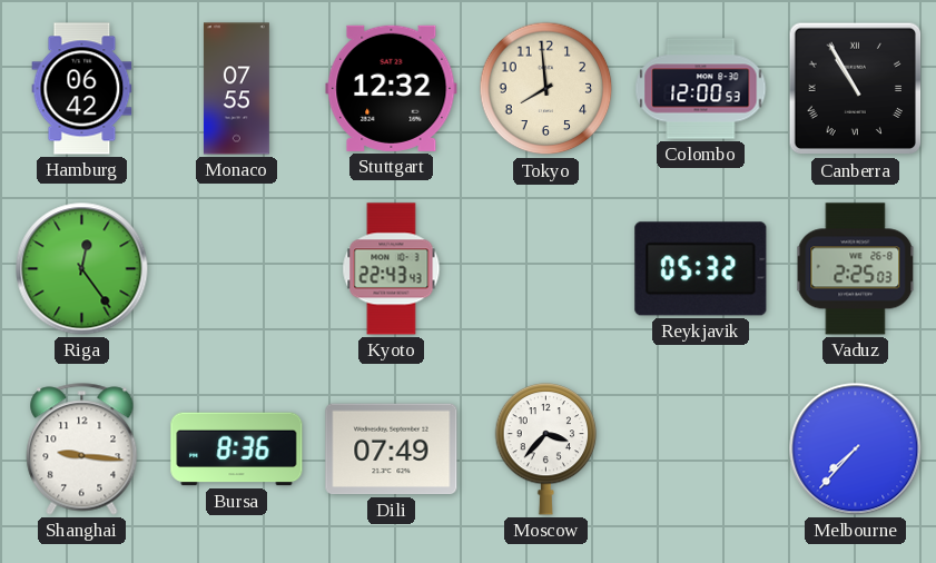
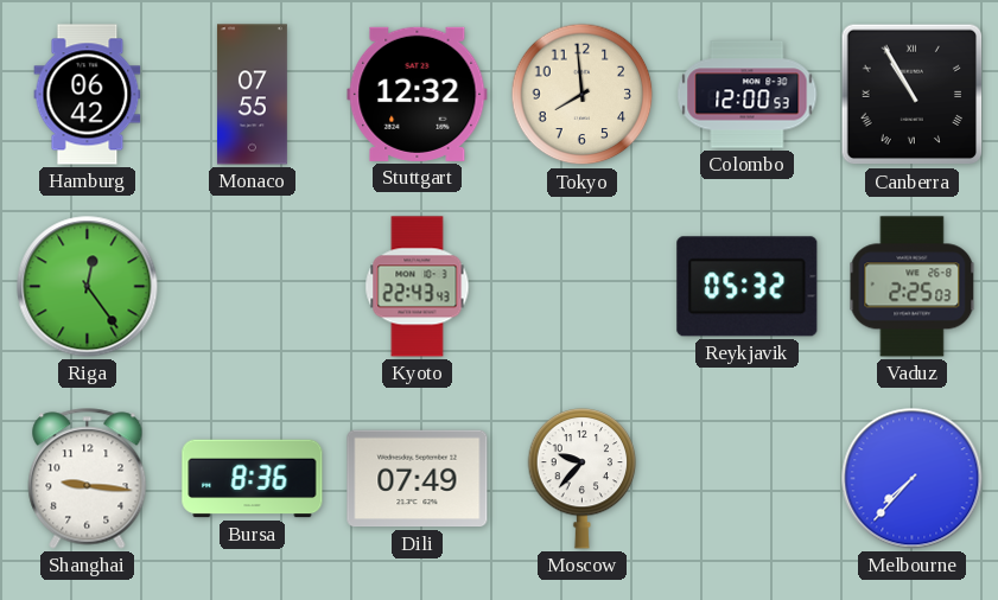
Moscow: 3:37 -> 9:37
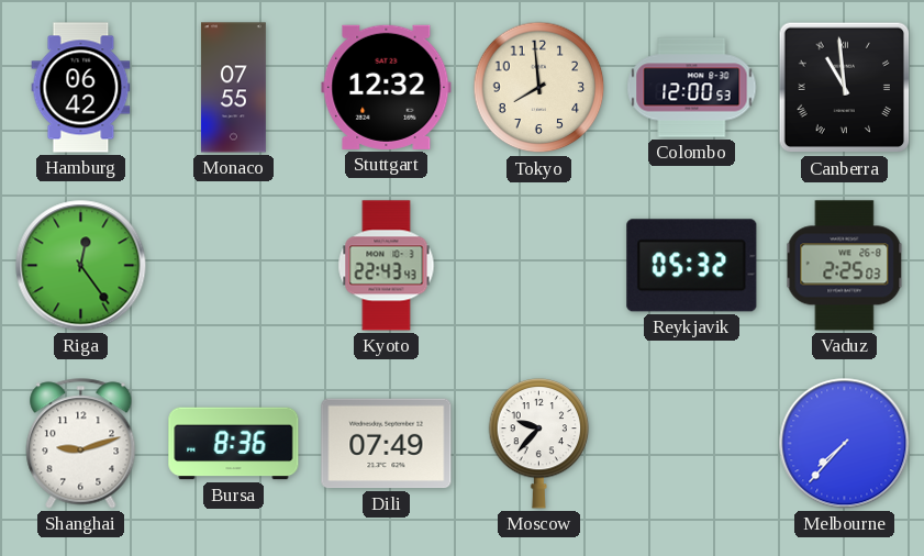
Canberra: 10:55 -> 10:59
Shanghai: 9:16 -> 9:12
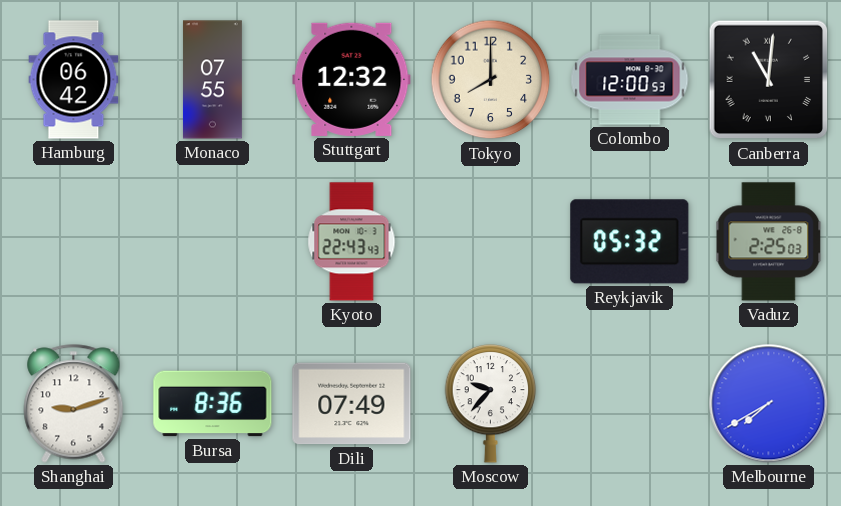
Tokyo: 7:59 -> 8:00
Canberra: 10:59 -> 11:01
Riga: 12:24 -> none
Melbourne: 7:37 -> 7:40
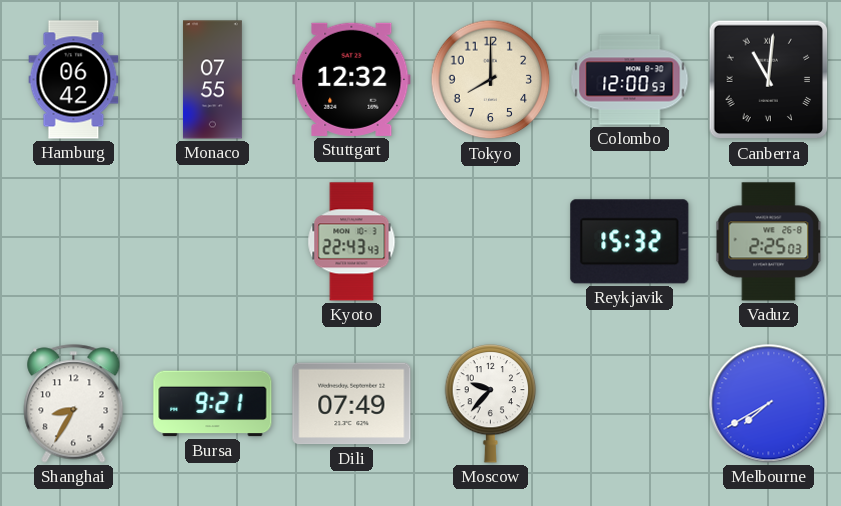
Reykjavik: 05:32 -> 15:32
Shanghai: 9:12 -> 8:35
Bursa: 8:36 -> 9:21
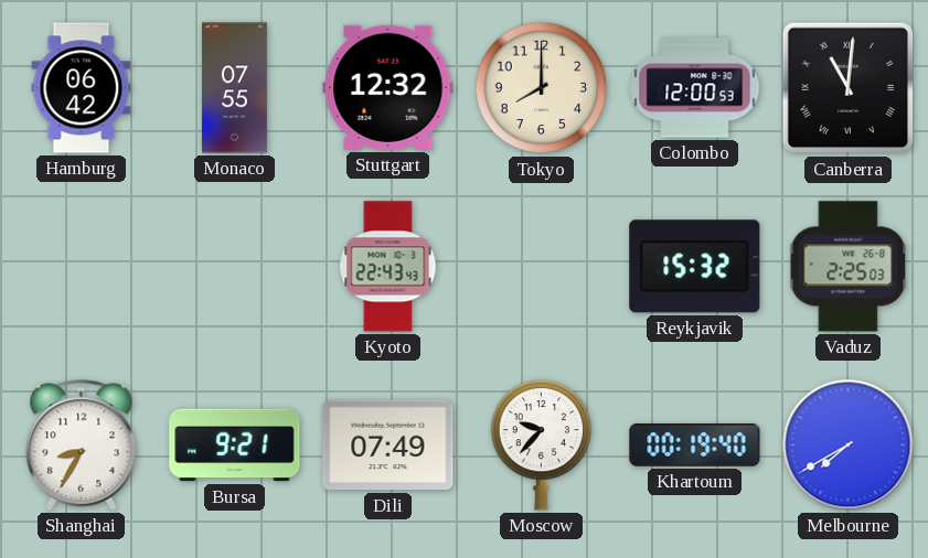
Khartoum: none -> 00:19
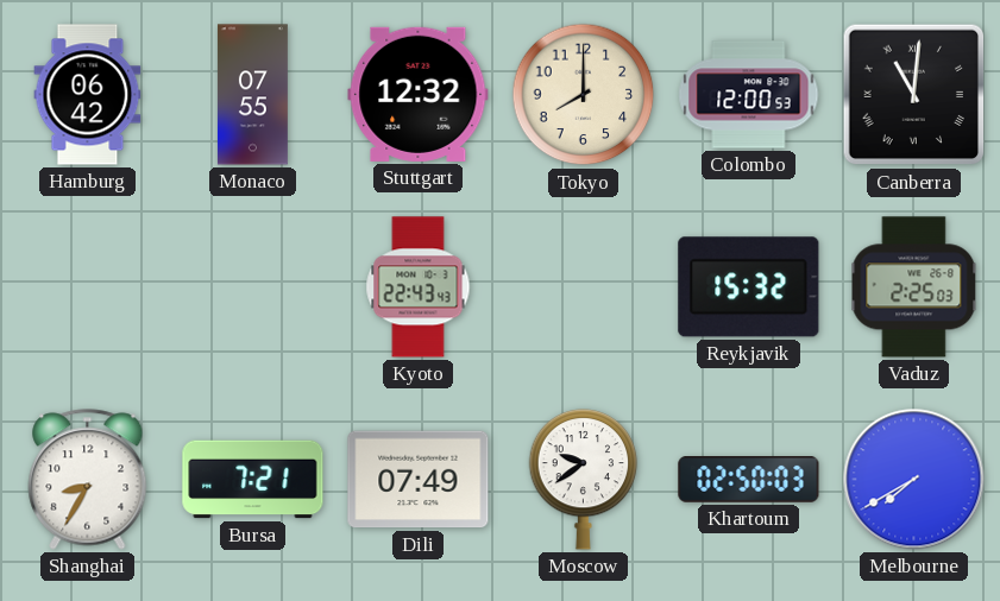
Bursa: 9:21 -> 7:21
Moscow: 9:37 -> 9:39
Khartoum: 00:19 -> 02:50
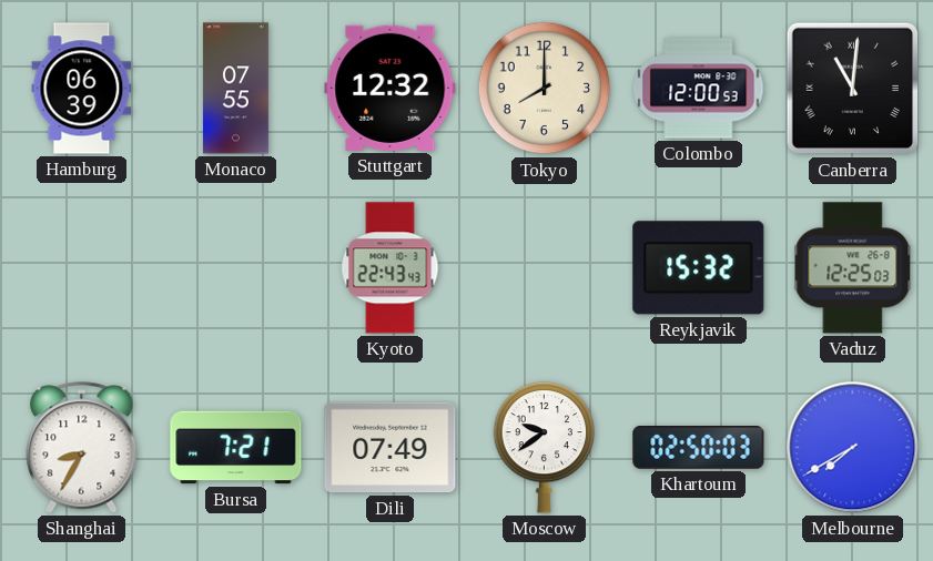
Hamburg: 06:42 -> 06:39
Vaduz: 2:25 -> 12:25
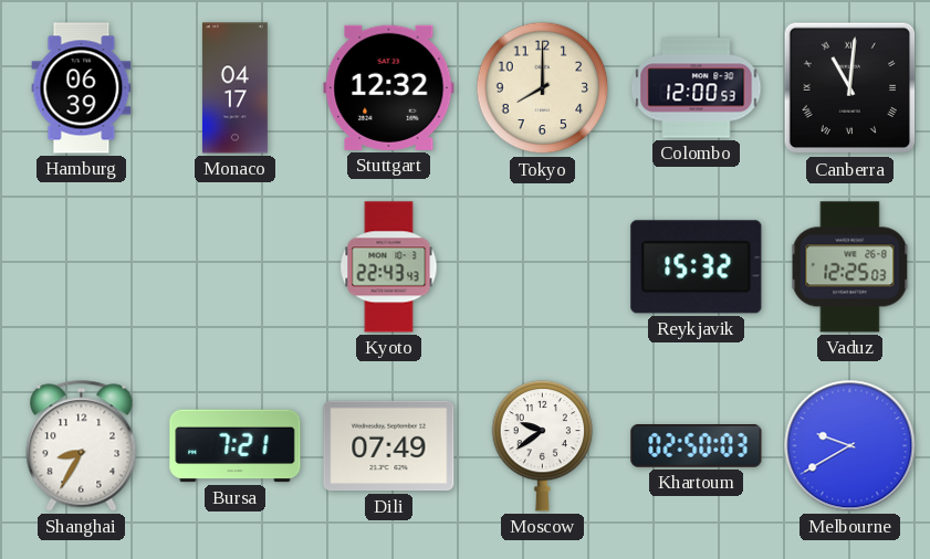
Monaco: 07:55 -> 04:17
Melbourne: 7:40 -> 9:40
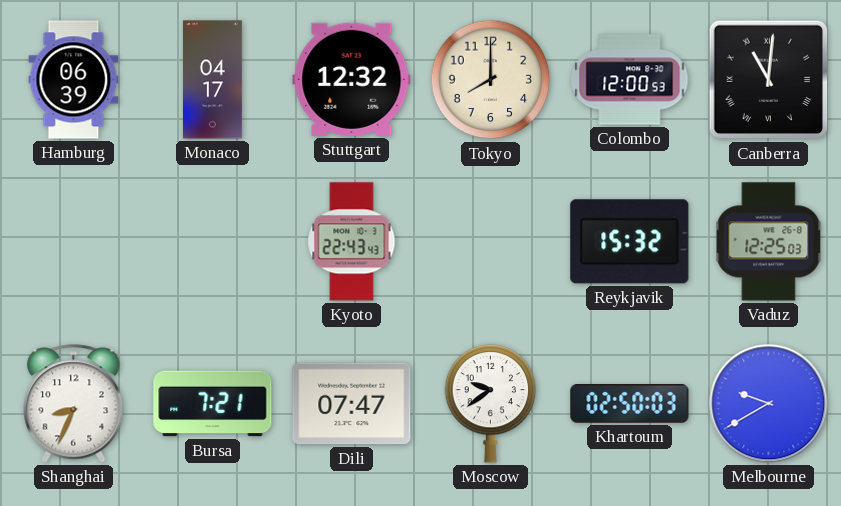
Shanghai: 8:35 -> 8:34
Dili: 07:49 -> 07:47
